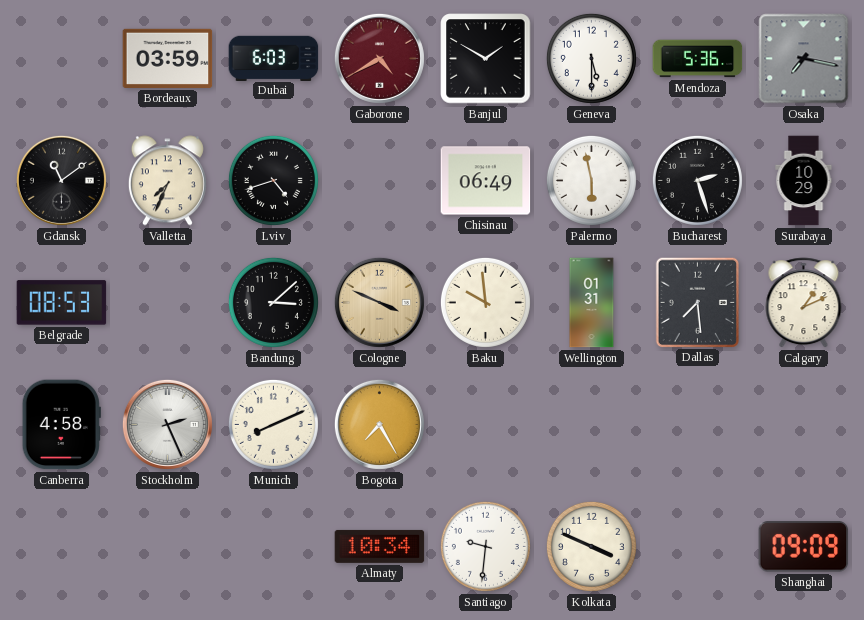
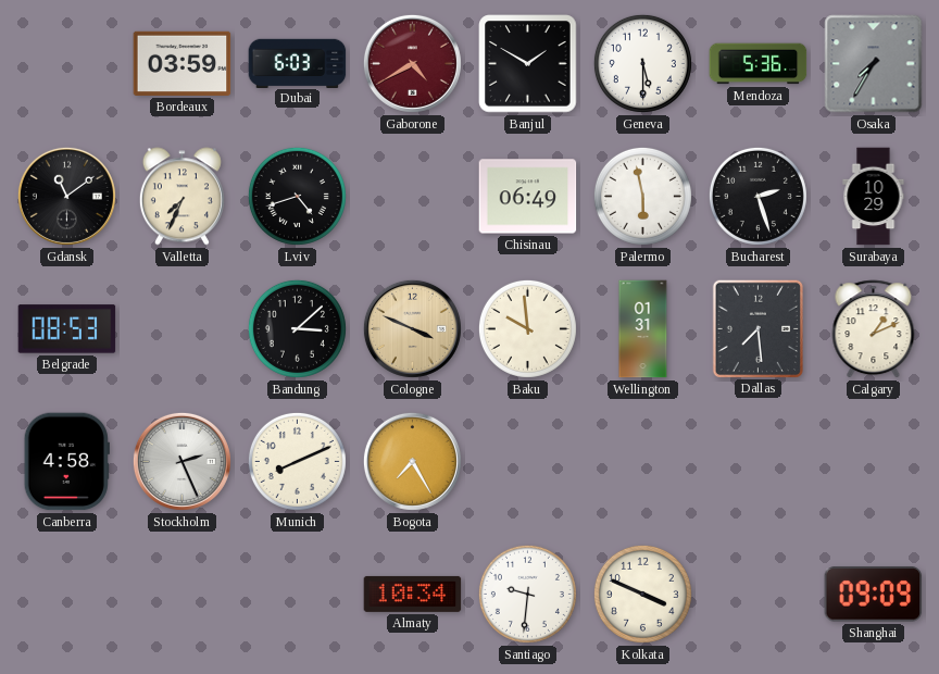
Osaka: 7:17 -> 7:35
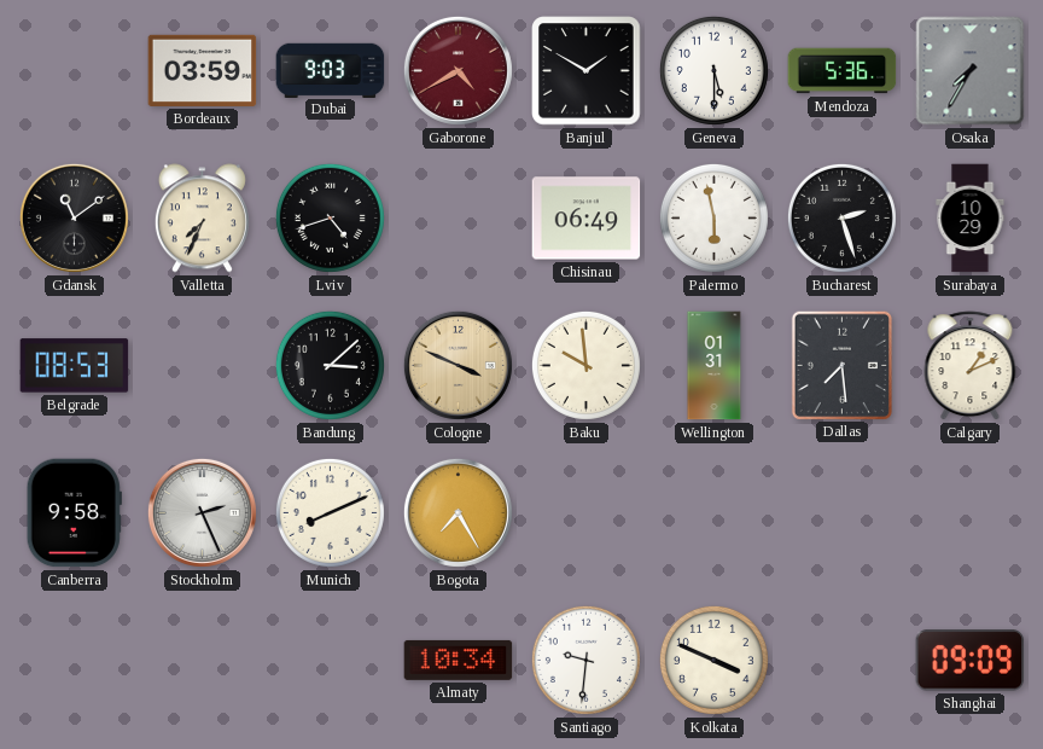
Dubai: 6:03 -> 9:03
Canberra: 4:58 -> 9:58
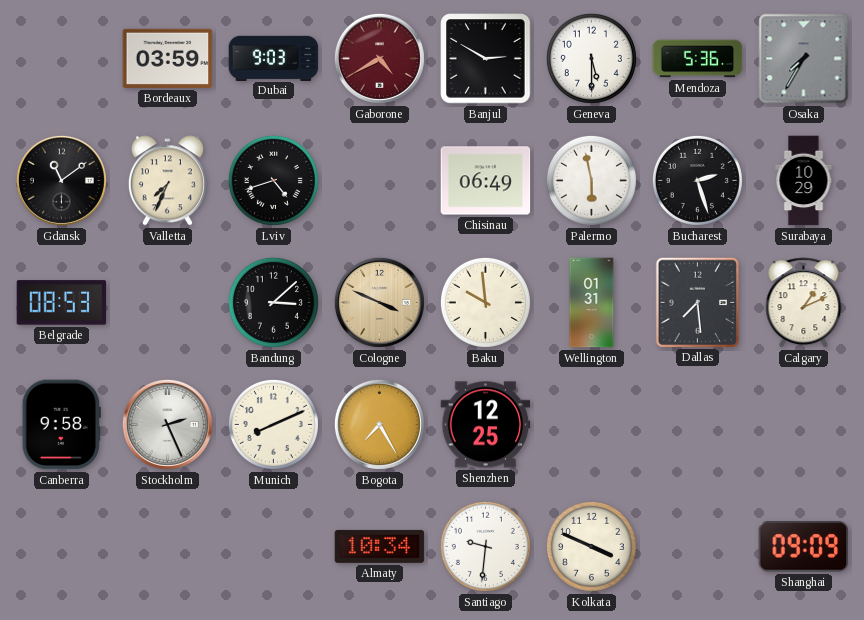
Banjul: 1:50 -> 2:50
Shenzhen: none -> 12:25
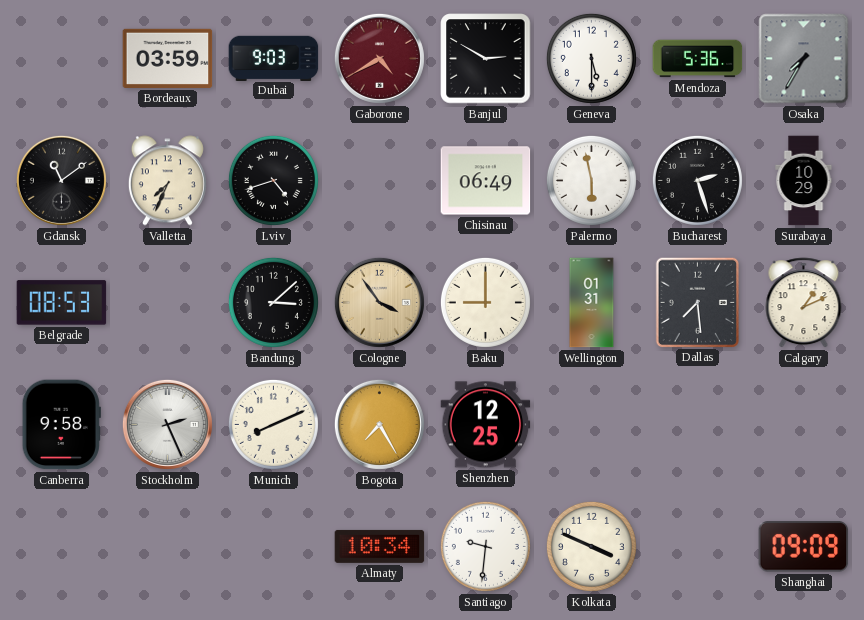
Cologne: 3:49 -> 3:54
Baku: 9:59 -> 9:00
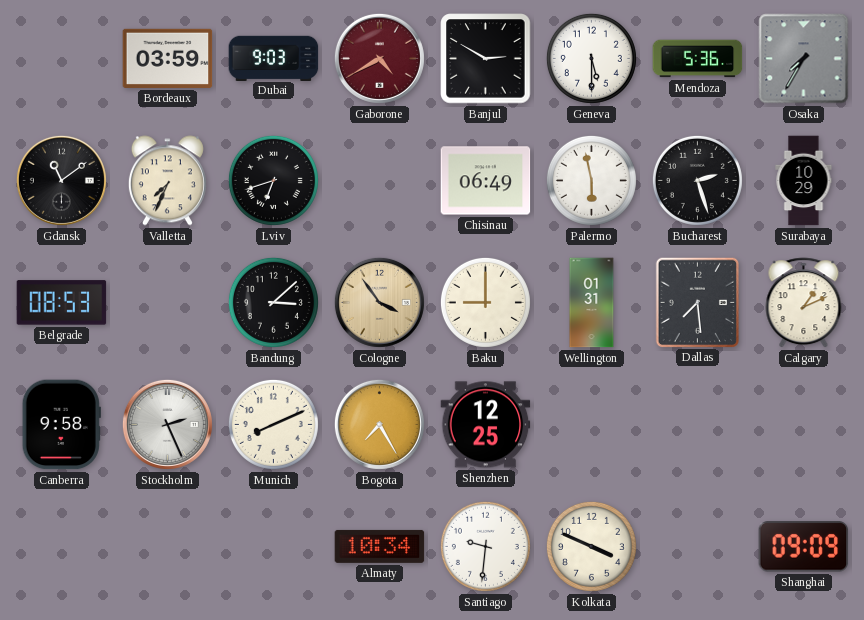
Lviv: 4:42 -> 6:42
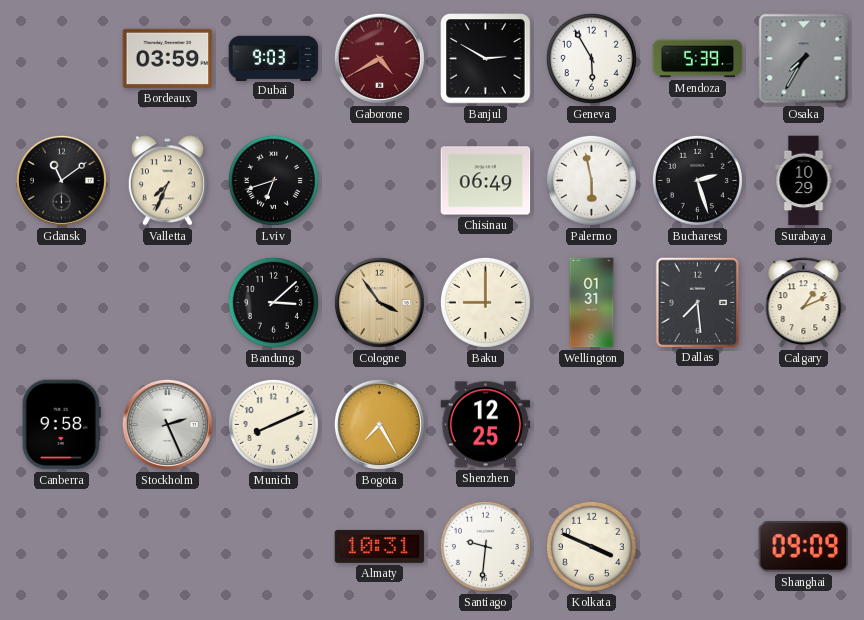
Geneva: 5:30 -> 5:55
Mendoza: 5:36 -> 5:39
Belgrade: 08:53 -> none
Almaty: 10:34 -> 10:31
